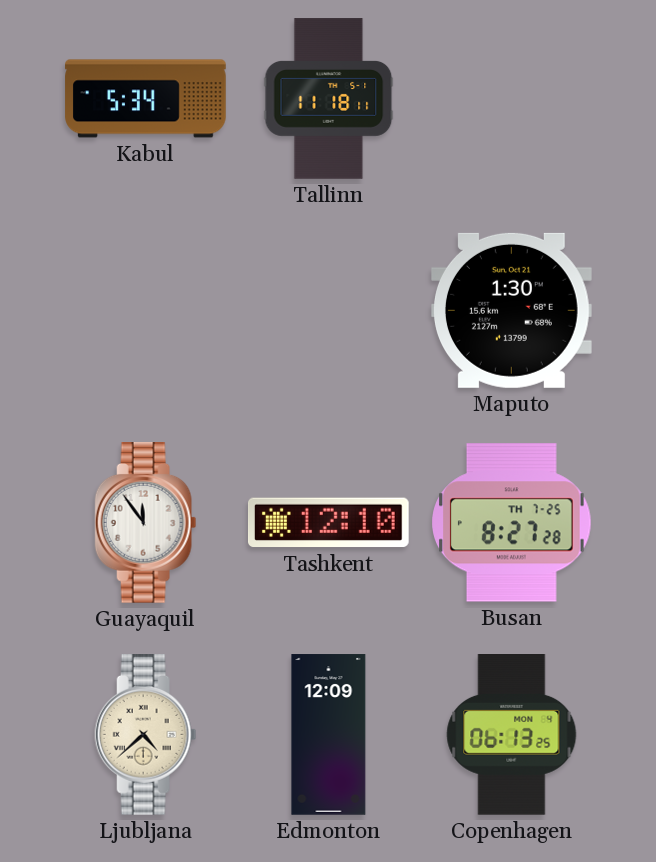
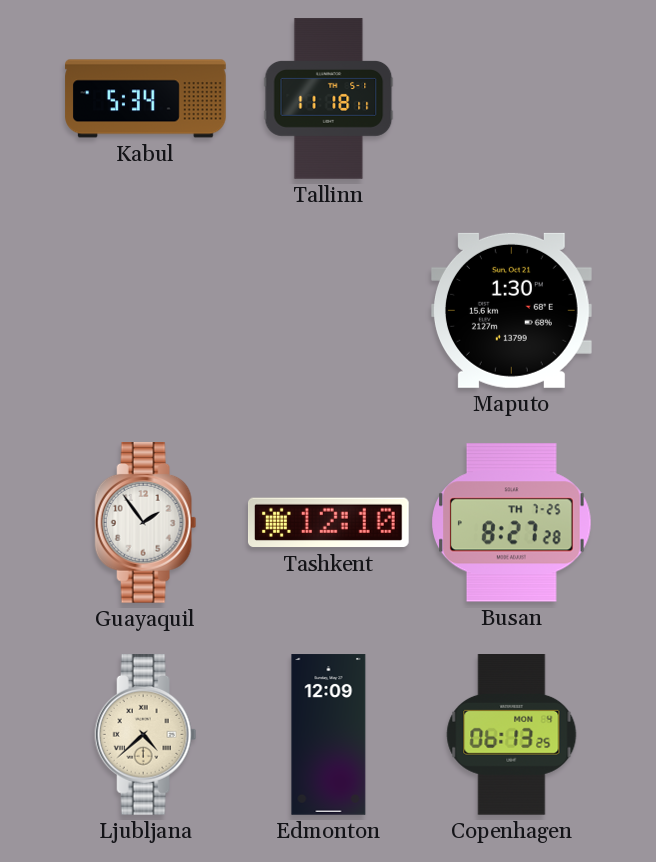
Guayaquil: 11:54 -> 1:54
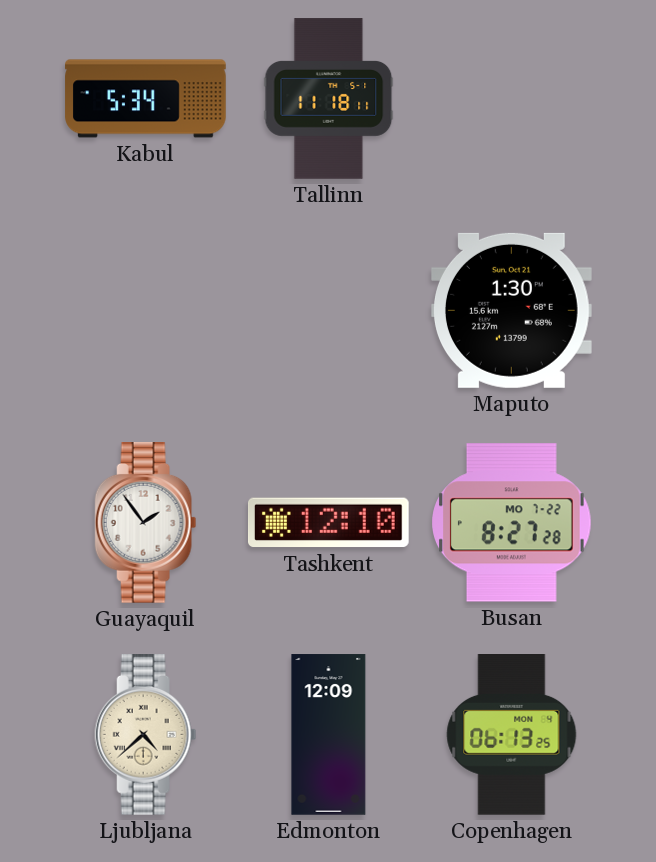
Busan date: TH 7-25 -> MO 7-22
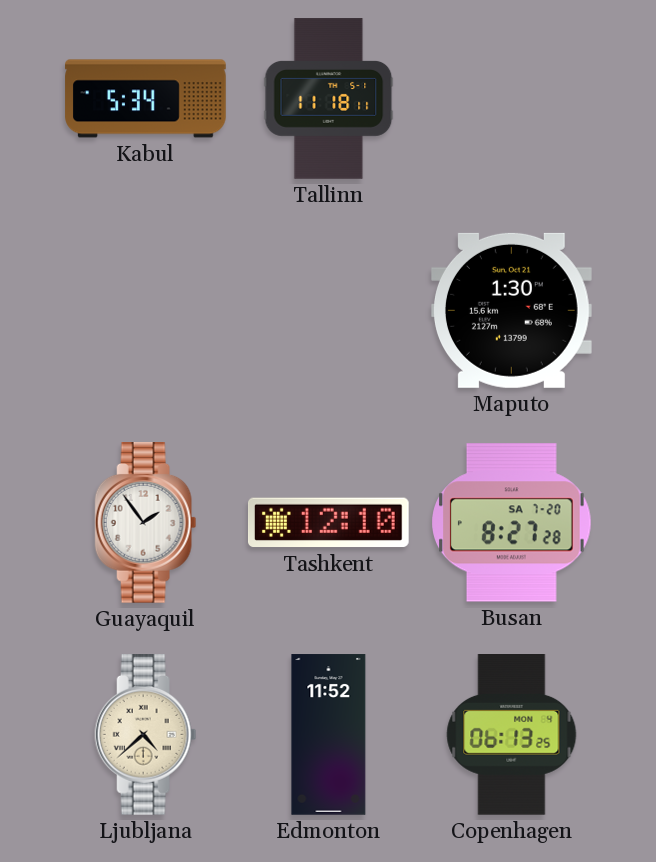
Busan date: MO 7-22 -> SA 7-20
Edmonton: 12:09 -> 11:52
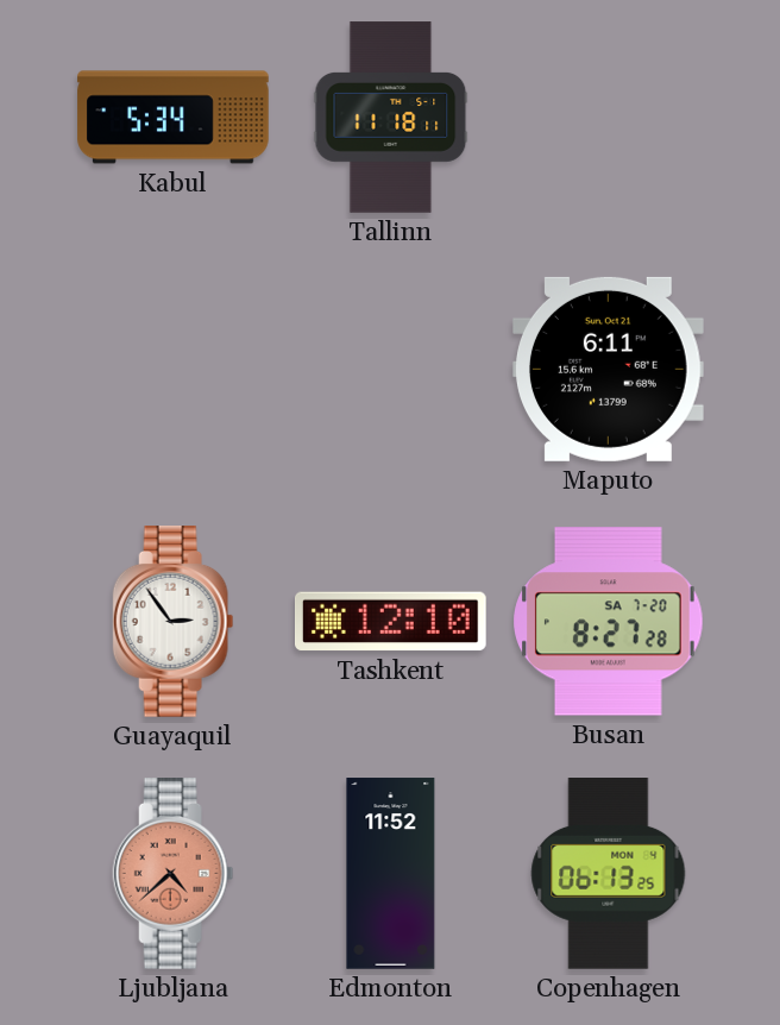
Maputo: 1:30 -> 6:11
Guayaquil: 1:54 -> 2:54
Ljubljana dial: cream -> salmon
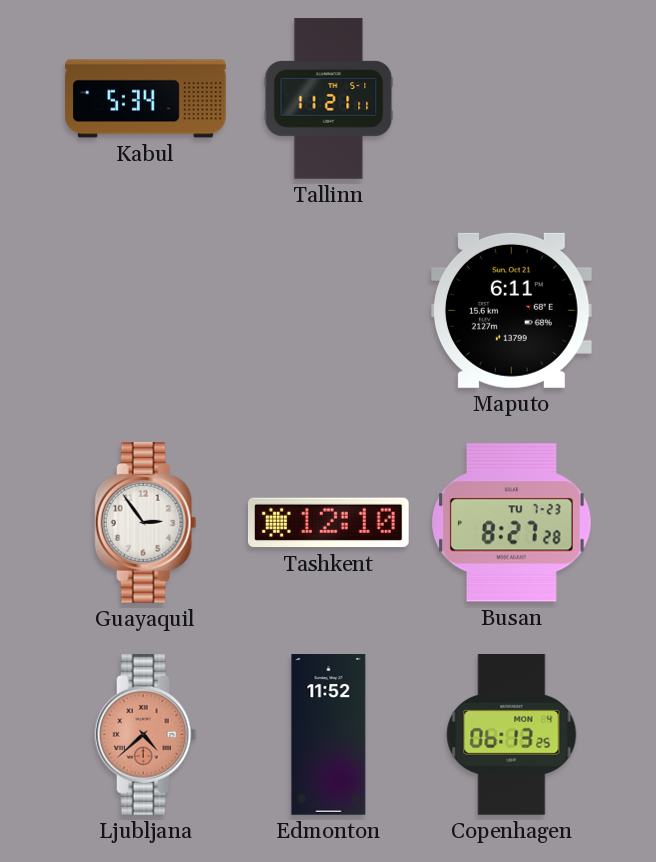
Tallinn: 11:18 -> 11:21
Busan date: SA 7-20 -> TU 7-23
